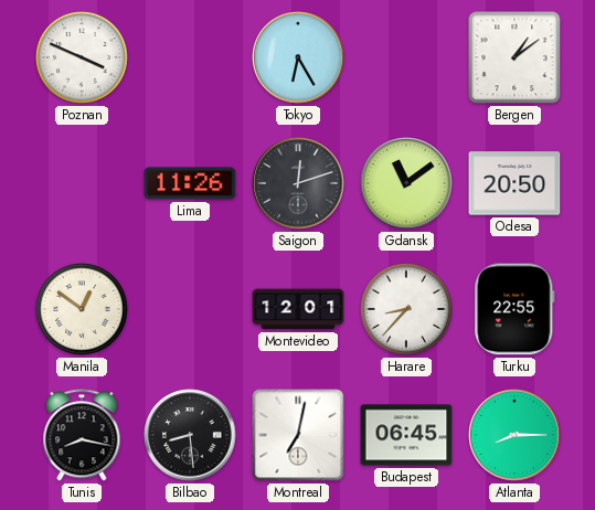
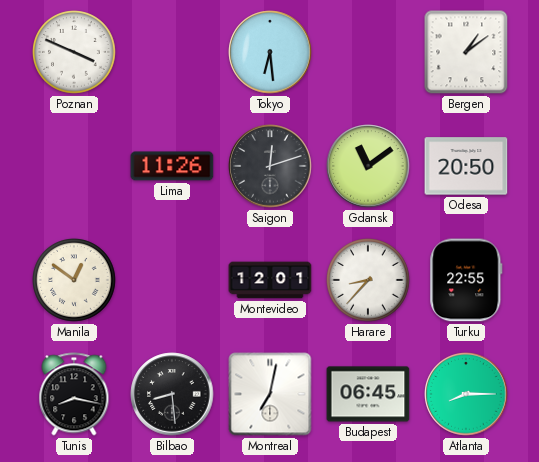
Tokyo: 6:25 -> 6:29
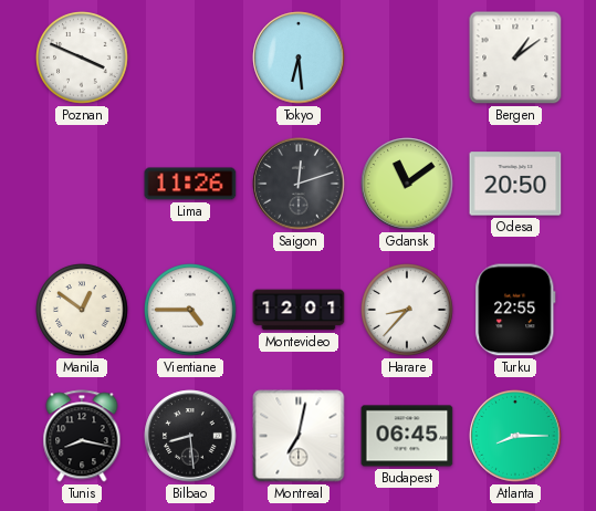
Vientiane: none -> 4:45
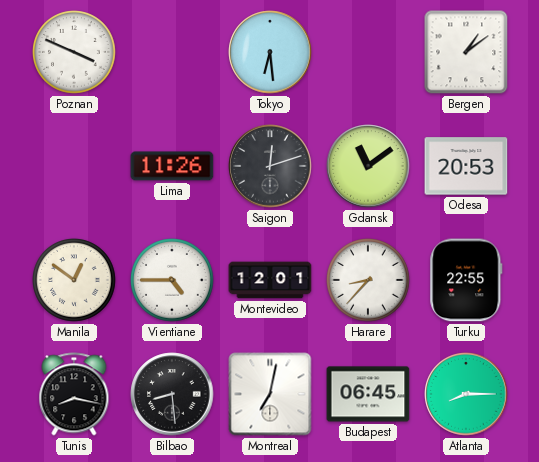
Odesa: 20:50 -> 20:53
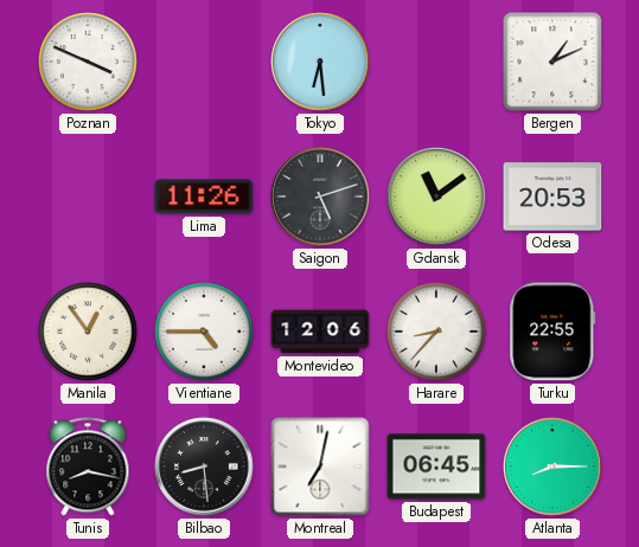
Bergen: 1:09 -> 1:11
Saigon: 12:12 -> 5:12
Manila: 12:51 -> 12:54
Montevideo: 12:01 -> 12:06
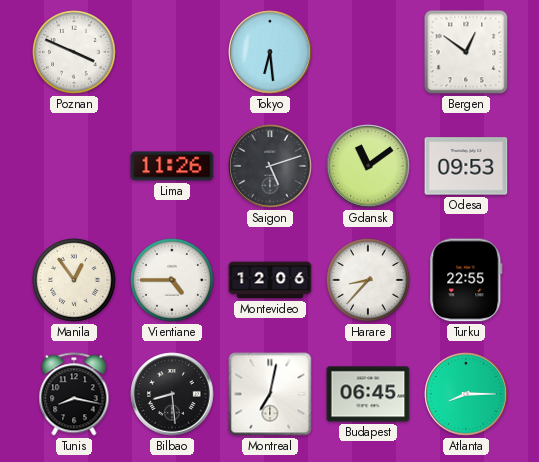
Bergen: 1:11 -> 12:51
Odesa: 20:53 -> 09:53
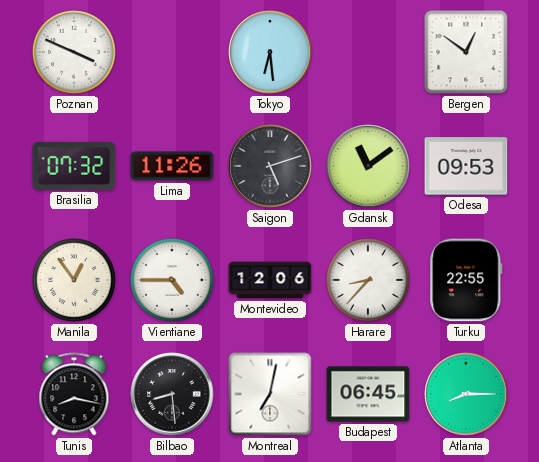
Brasilia: none -> 07:32
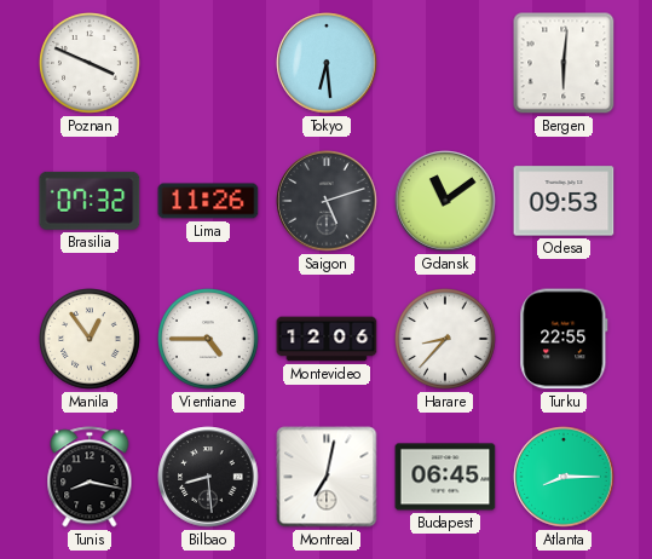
Bergen: 12:51 -> 6:01
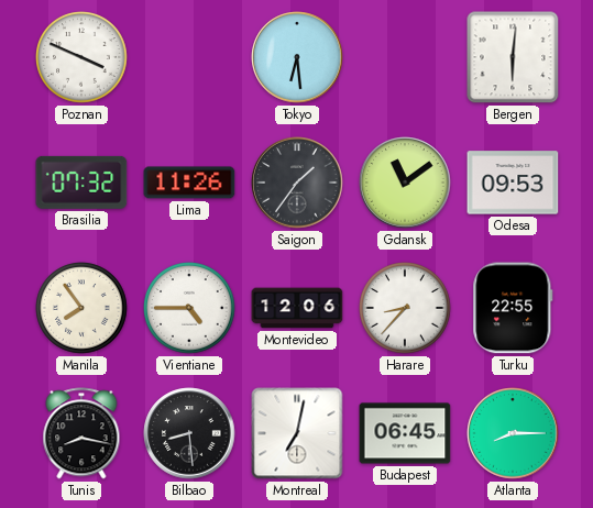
Saigon: 5:12 -> 1:36
Manila: 12:54 -> 7:54
